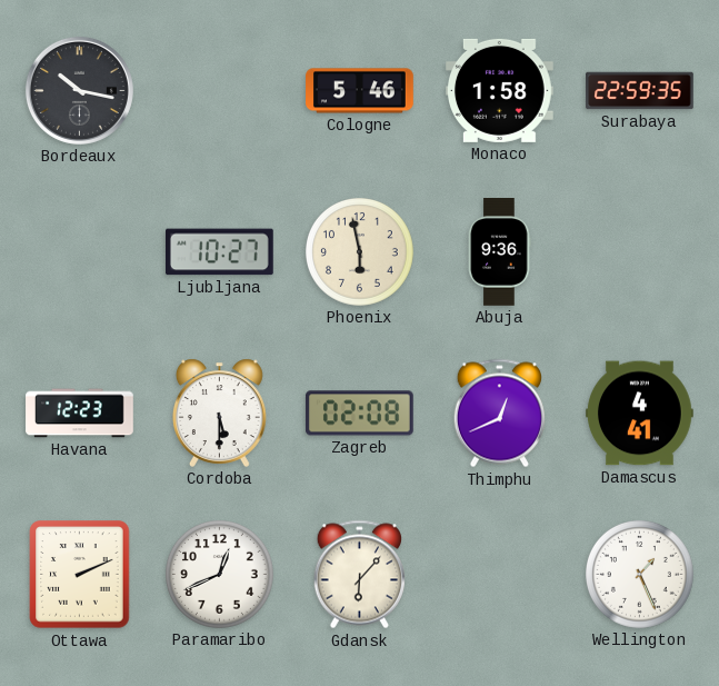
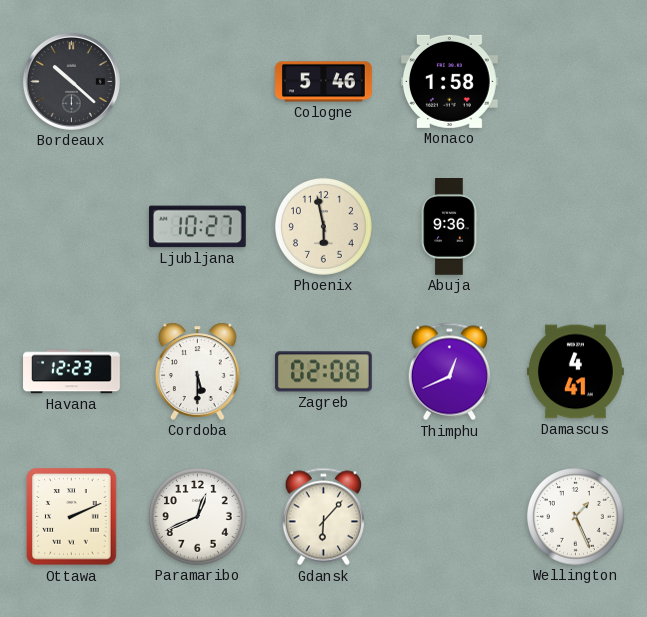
Bordeaux: 10:17 -> 10:22
Surabaya: 22:59 -> none
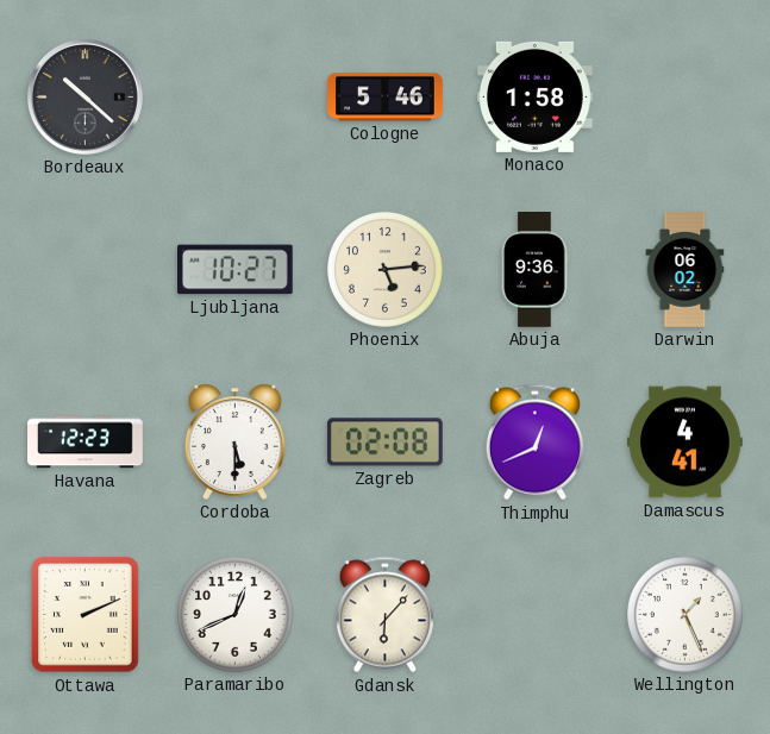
Phoenix: 5:58 -> 5:14
Darwin: none -> 06:02
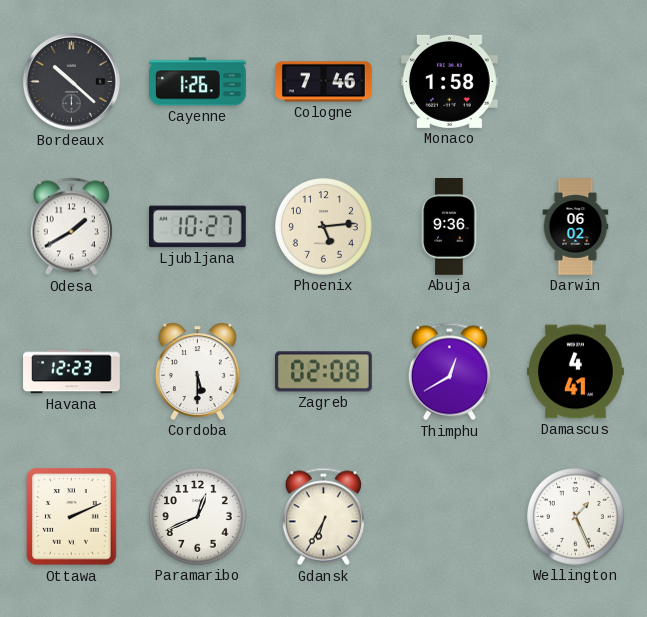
Cayenne: none -> 1:26
Cologne: 5:46 -> 7:46
Odesa: none -> 1:40
Thimphu: 12:41 -> 12:40
Gdansk: 6:07 -> 6:35
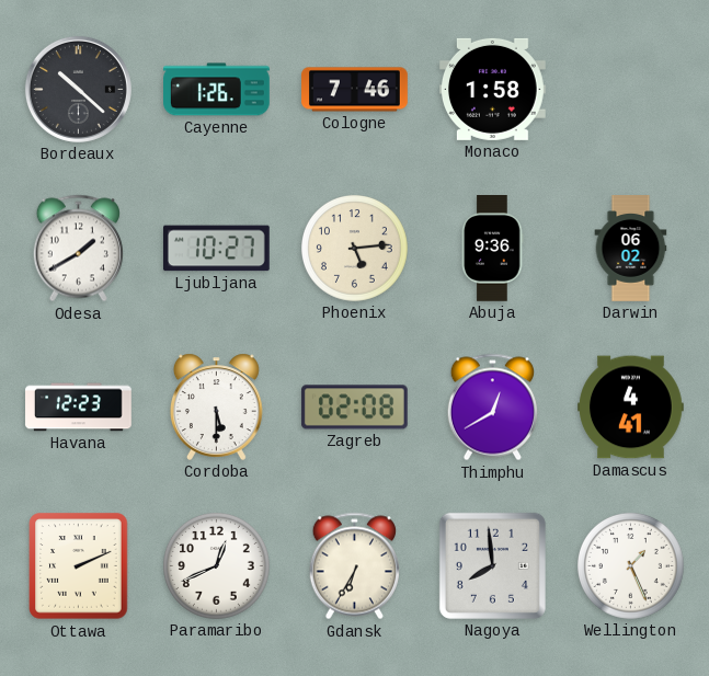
Nagoya: none -> 7:59
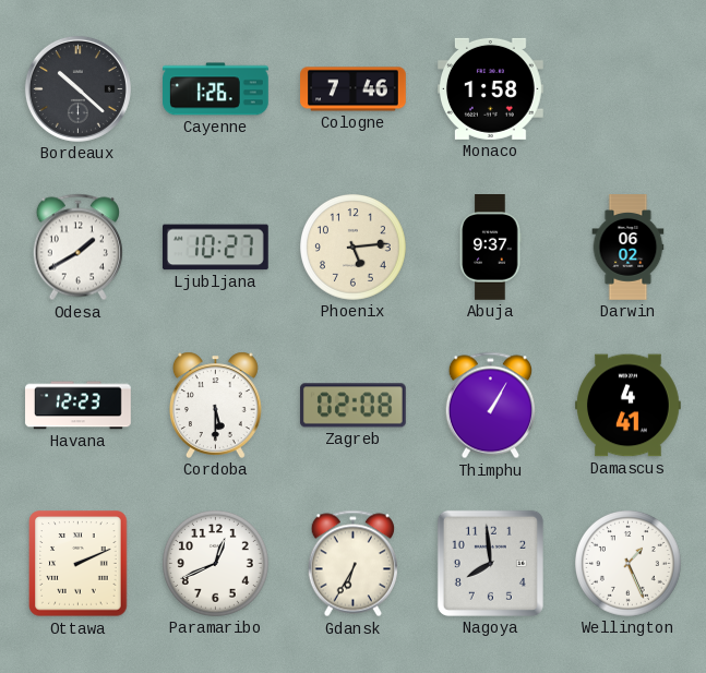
Abuja: 9:36 -> 9:37
Thimphu: 12:40 -> 1:05
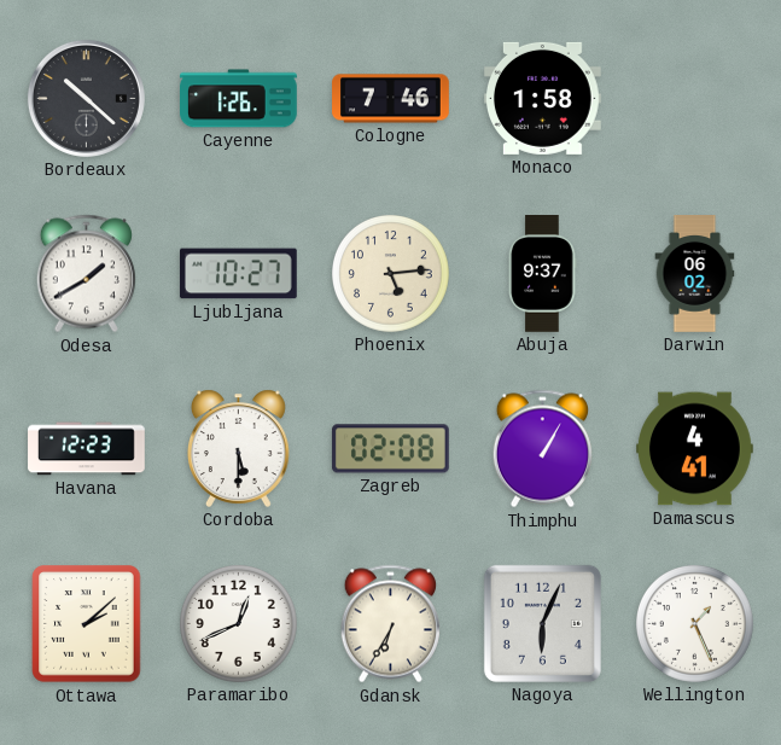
Ottawa: 2:11 -> 2:08
Nagoya: 7:59 -> 6:04
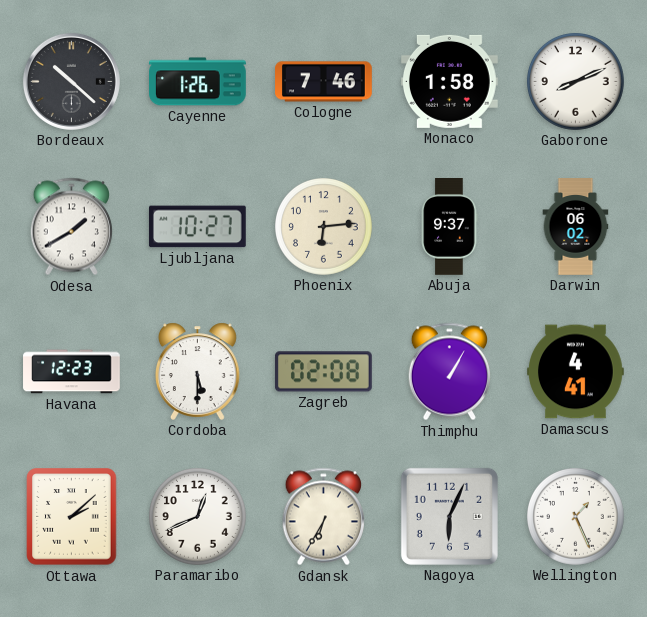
Gaborone: none -> 8:11
Phoenix: 5:14 -> 6:14
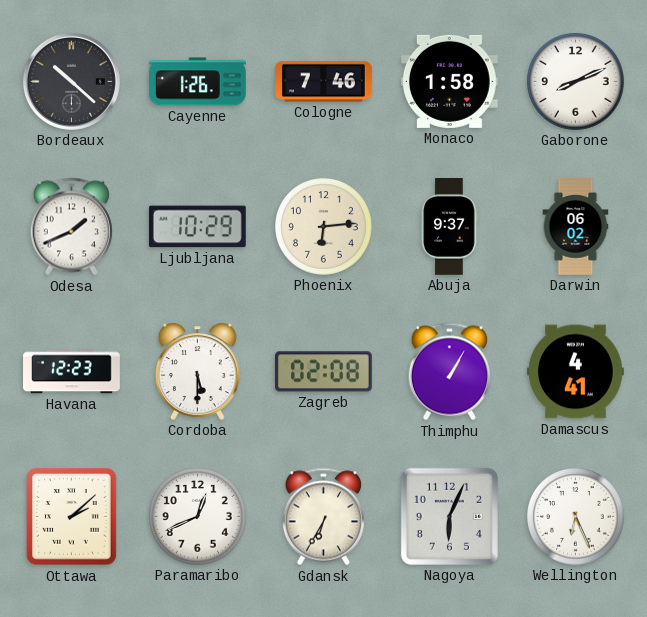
Odesa: 1:40 -> 1:41
Ljubljana: 10:27 -> 10:29
Wellington: 1:26 -> 6:26
